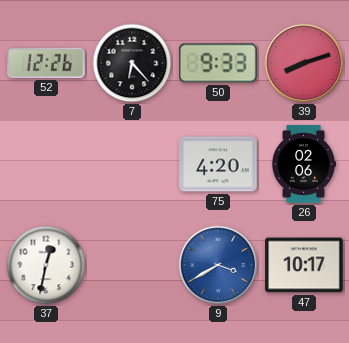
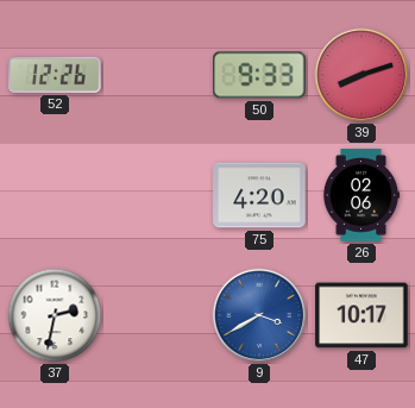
7: 6:23 -> none
37: 12:32 -> 2:32
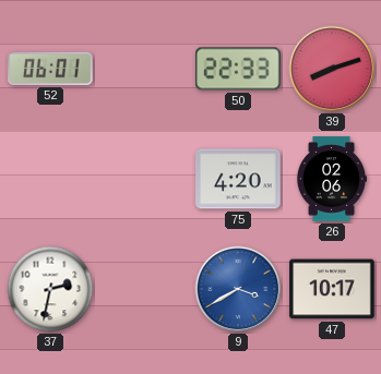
52: 12:26 -> 06:01
50: 9:33 -> 22:33
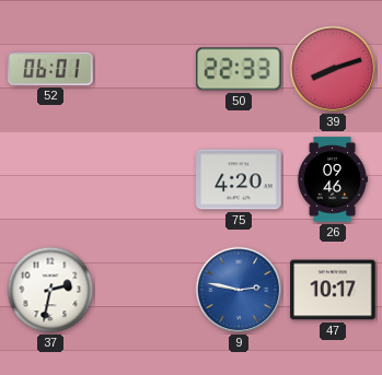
26: 02:06 -> 09:46
9: 3:40 -> 2:47
